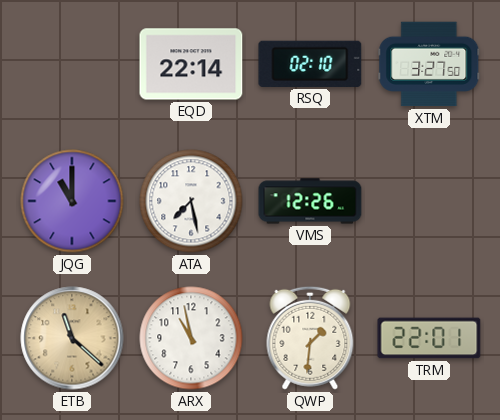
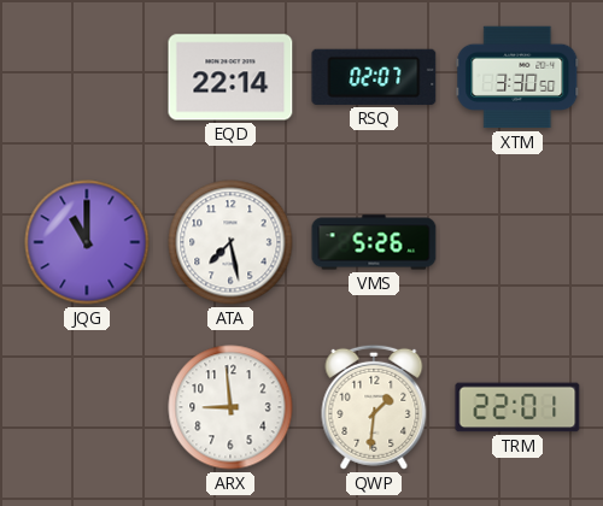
RSQ: 02:10 -> 02:07
XTM: 3:27 -> 3:30
VMS: 12:26 -> 5:26
ETB: 11:22 -> none
ARX: 10:58 -> 8:59
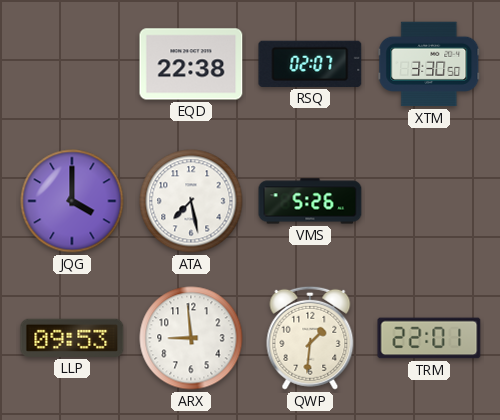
EQD: 22:14 -> 22:38
JQG: 11:00 -> 4:00
LLP: none -> 09:53
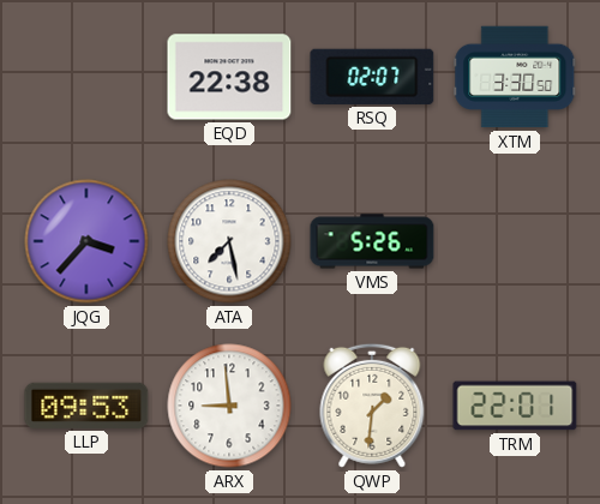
JQG: 4:00 -> 3:37
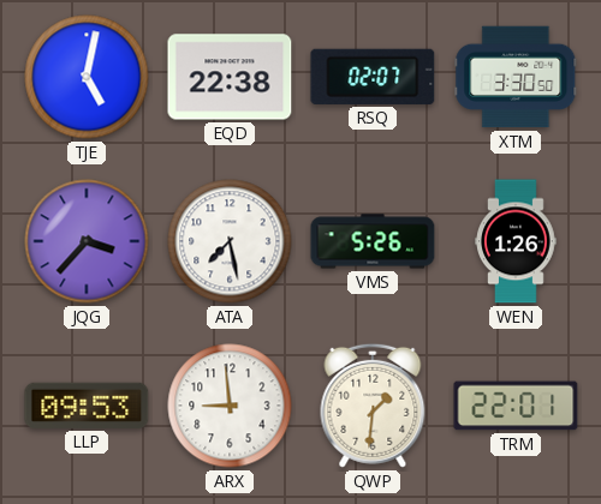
TJE: none -> 5:02
WEN: none -> 1:26
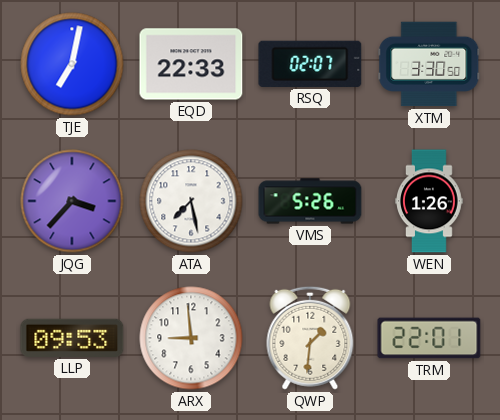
TJE: 5:02 -> 7:02
EQD: 22:38 -> 22:33
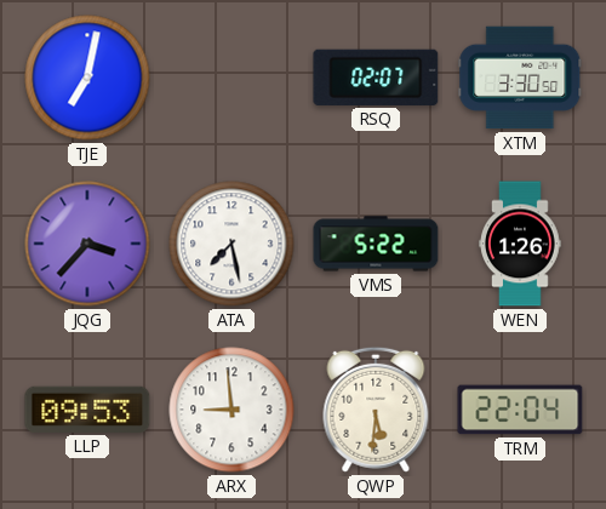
EQD: 22:33 -> none
VMS: 5:26 -> 5:22
QWP: 1:31 -> 5:31
TRM: 22:01 -> 22:04
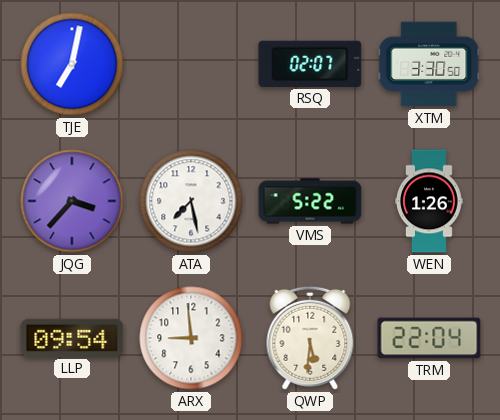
LLP: 09:53 -> 09:54
